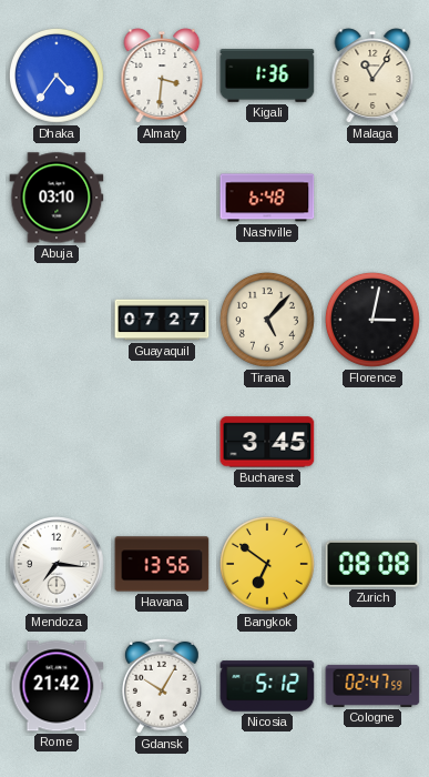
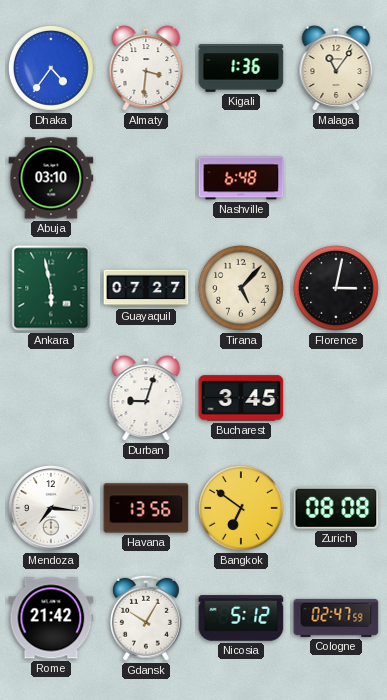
Ankara: none -> 5:58
Durban: none -> 9:03
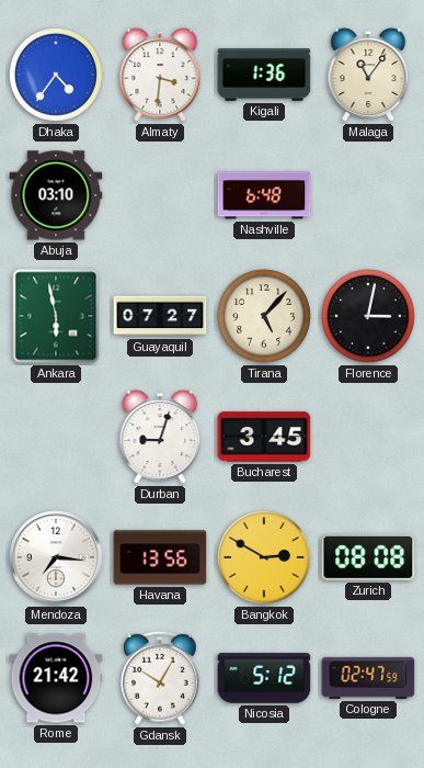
Bangkok: 6:51 -> 2:50
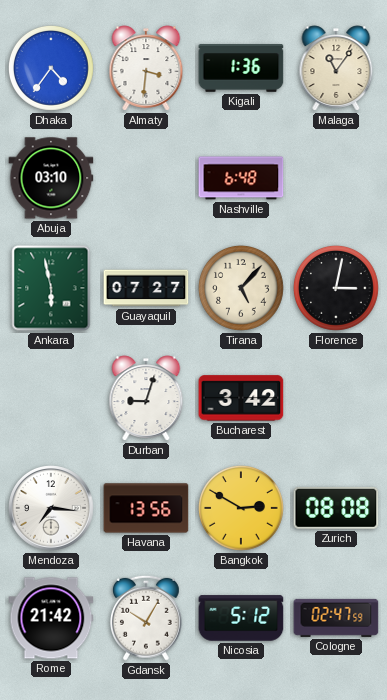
Bucharest: 3:45 -> 3:42
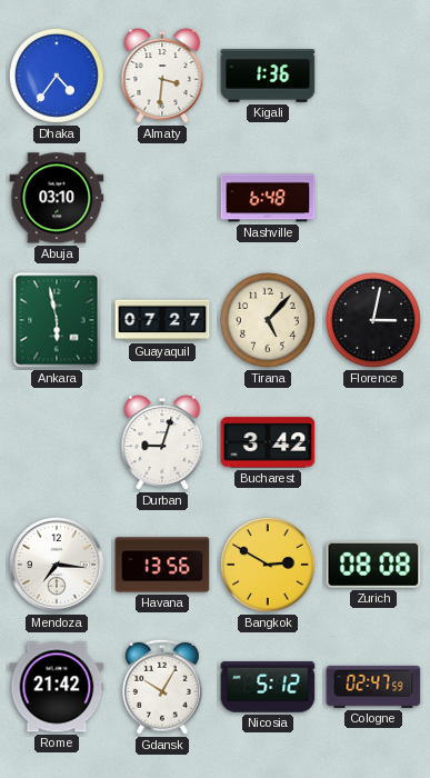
Malaga: 11:06 -> none
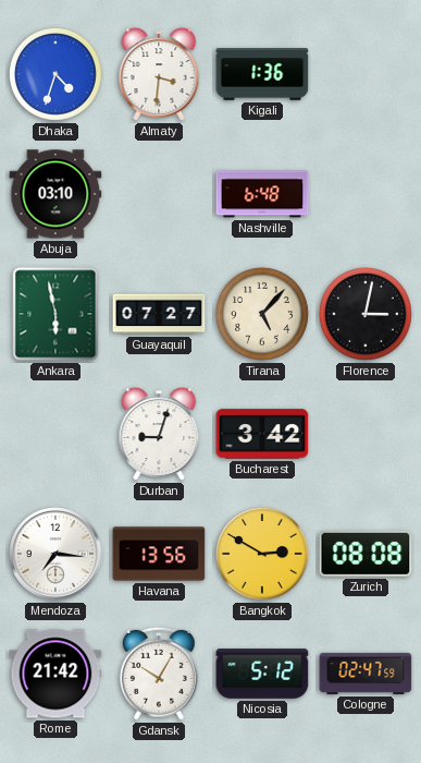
Dhaka: 4:36 -> 4:33
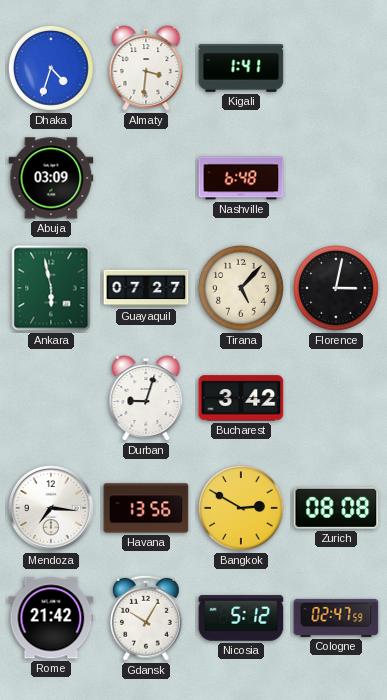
Kigali: 1:36 -> 1:41
Abuja: 03:10 -> 03:09
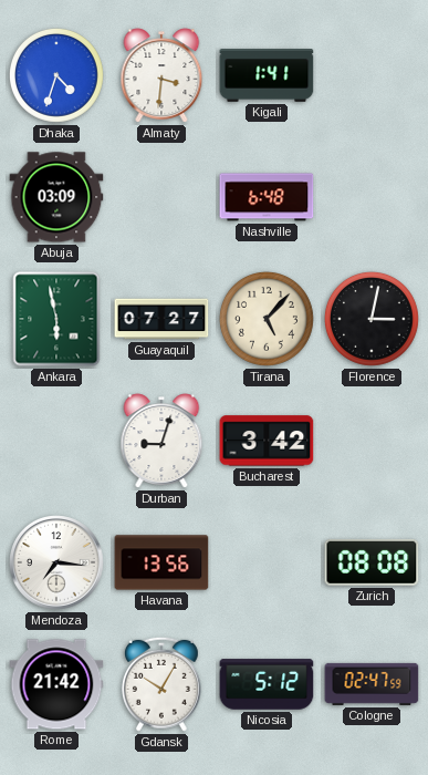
Bangkok: 2:50 -> none
